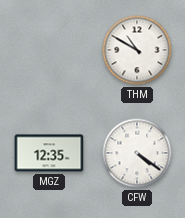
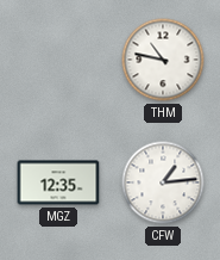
THM: 10:50 -> 10:47
CFW: 4:21 -> 1:14
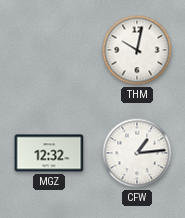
THM: 10:47 -> 10:02
MGZ: 12:35 -> 12:32
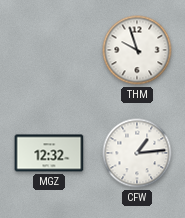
THM: 10:02 -> 9:57
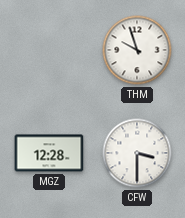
MGZ: 12:32 -> 12:28
CFW: 1:14 -> 3:30
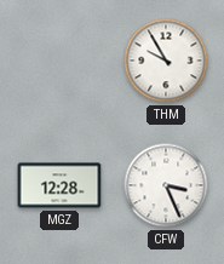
THM: 9:57 -> 9:55
CFW: 3:30 -> 3:26
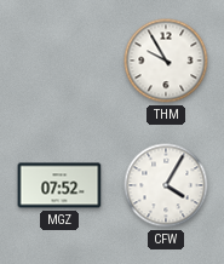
MGZ: 12:28 -> 07:52
CFW: 3:26 -> 4:05
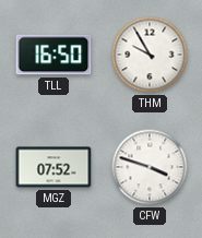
TLL: none -> 16:50
CFW: 4:05 -> 3:48
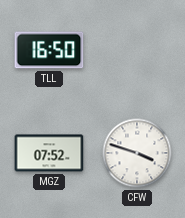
THM: 9:55 -> none
